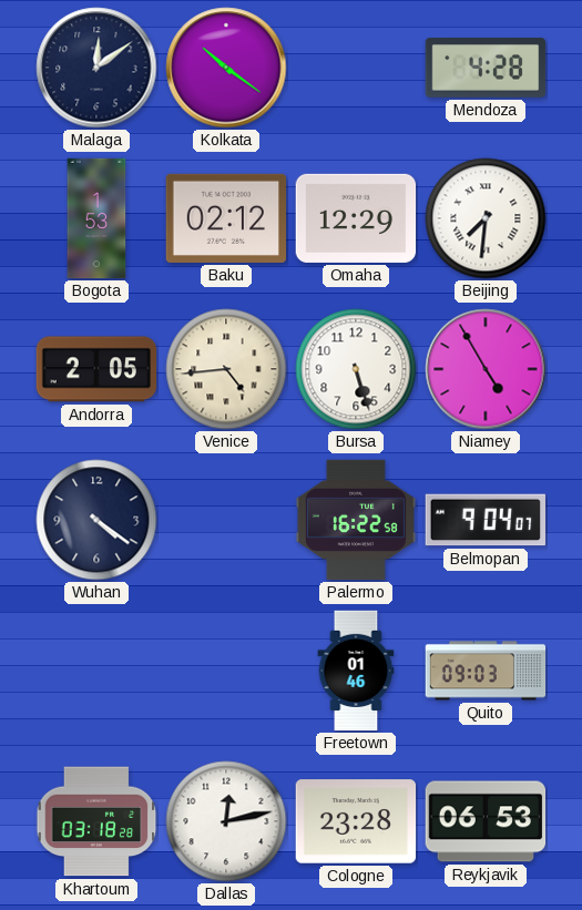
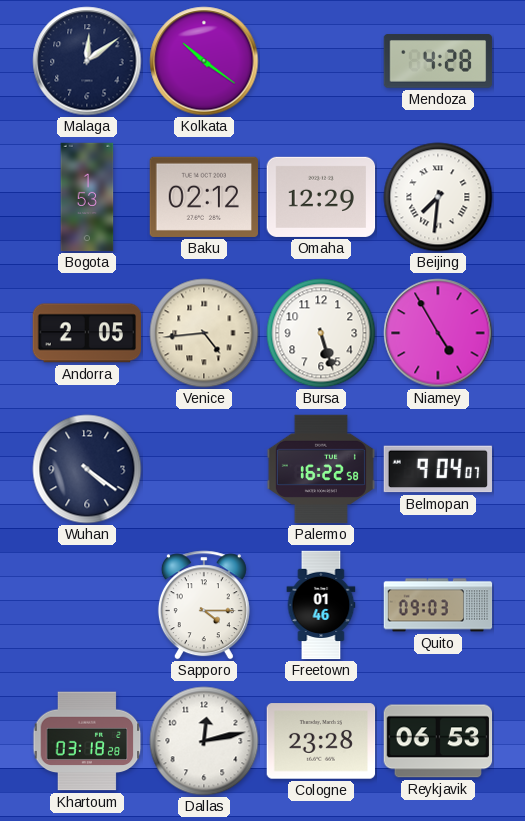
Sapporo: none -> 4:15
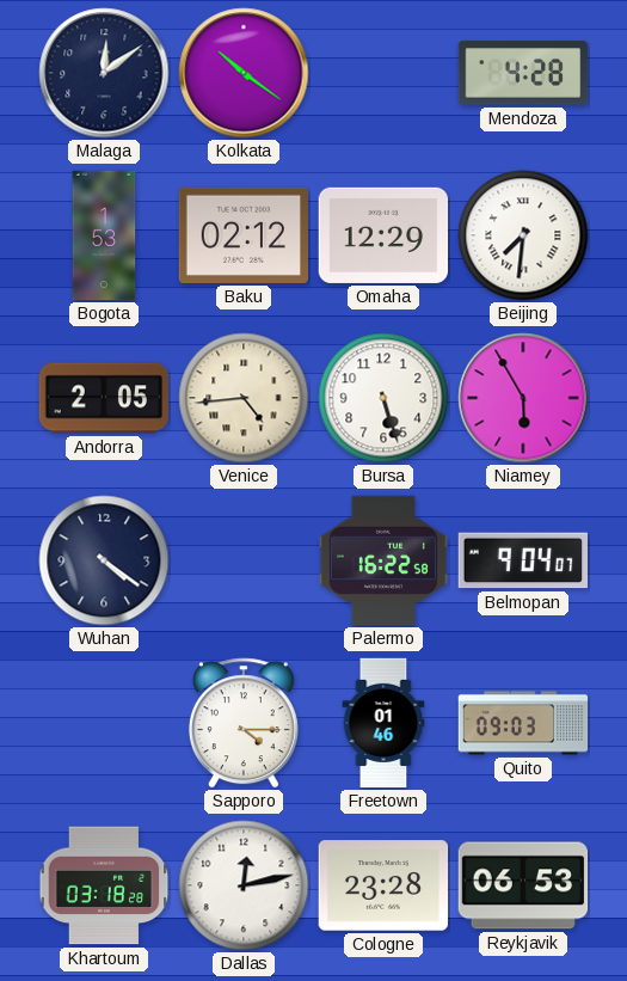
Niamey: 4:55 -> 5:55
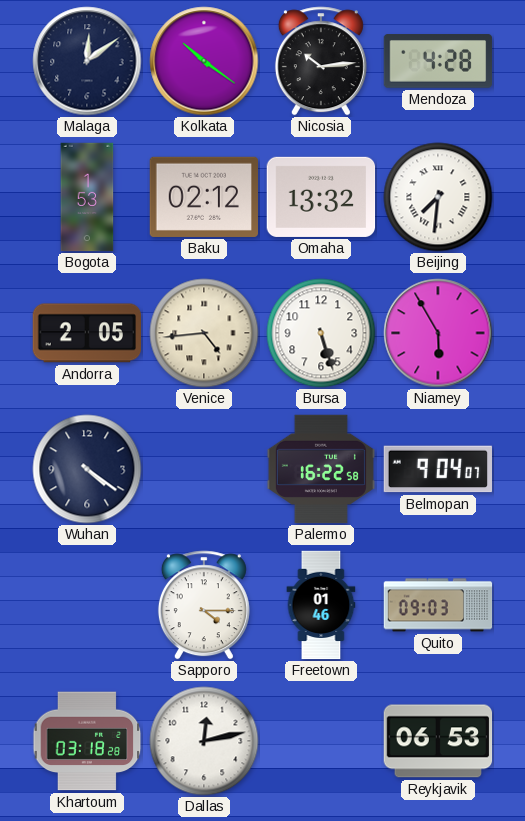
Nicosia: none -> 10:14
Omaha: 12:29 -> 13:32
Cologne: 23:28 -> none
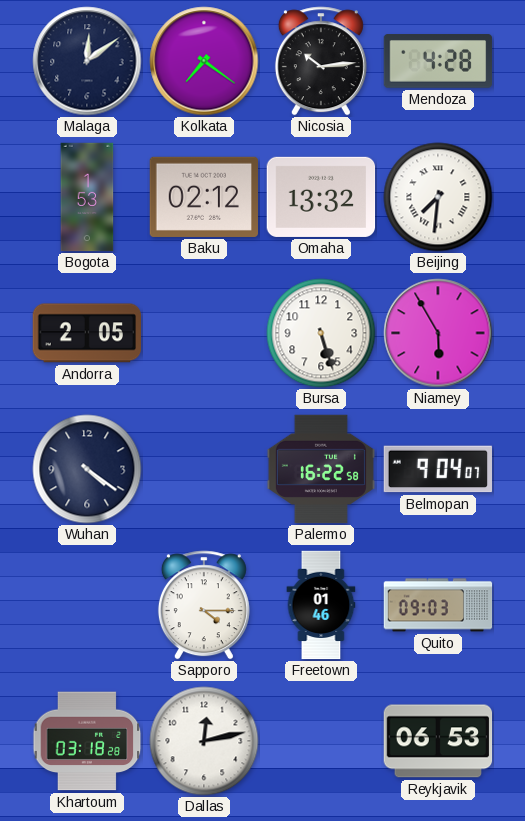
Kolkata: 10:21 -> 7:21
Venice: 4:44 -> none
